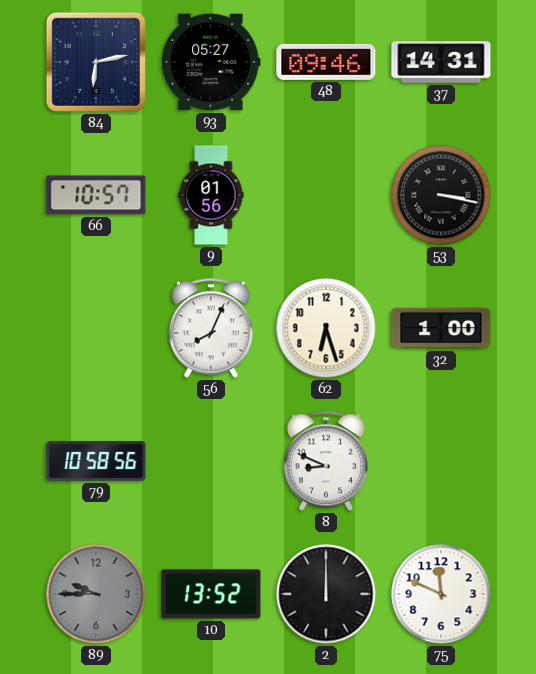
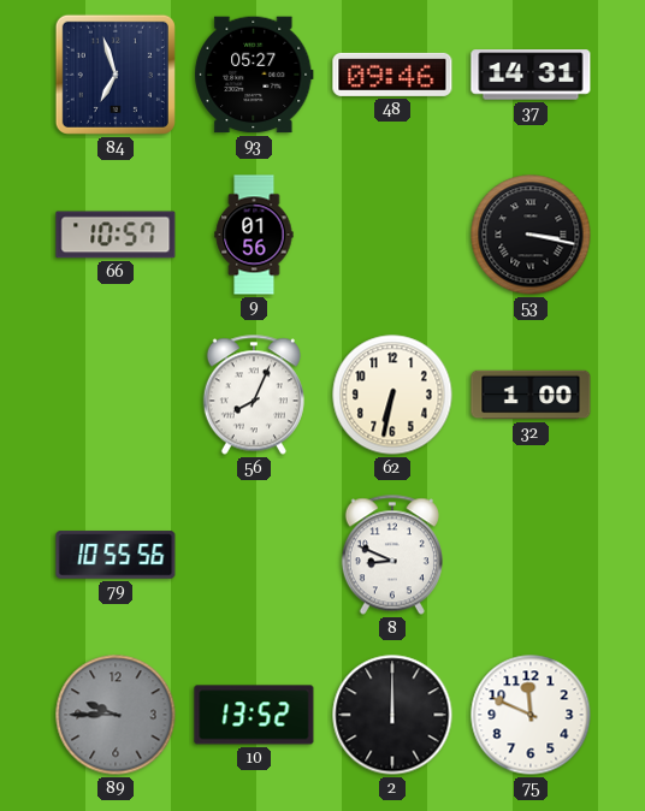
84: 6:13 -> 6:57
62: 6:27 -> 6:32
79: 10:58 -> 10:55
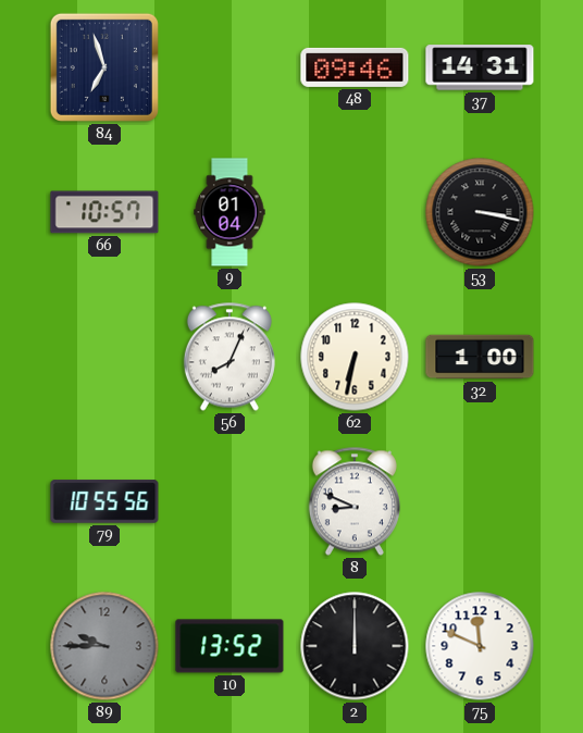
93: 05:27 -> none
9: 01:56 -> 01:04
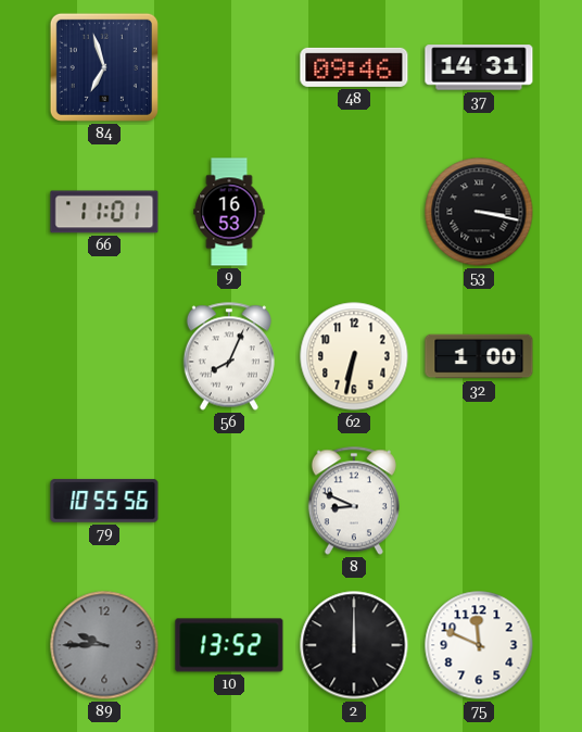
66: 10:57 -> 11:01
9: 01:04 -> 16:53
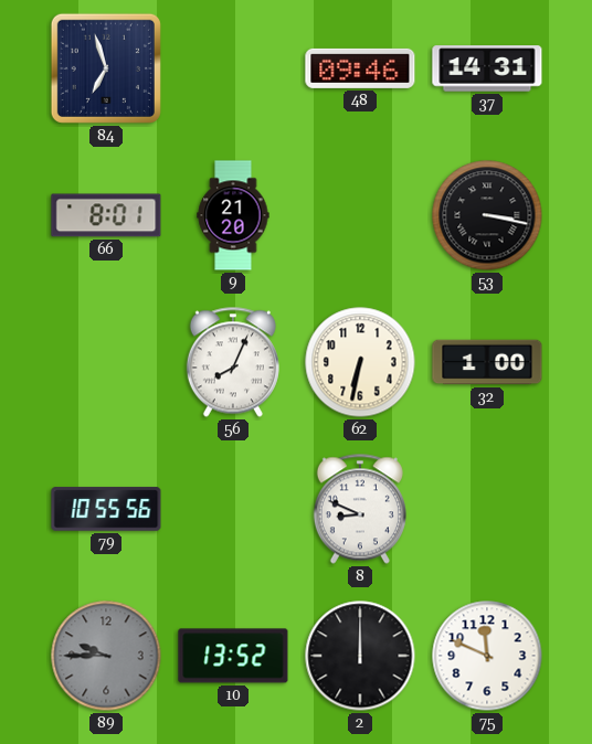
66: 11:01 -> 8:01
9: 16:53 -> 21:20
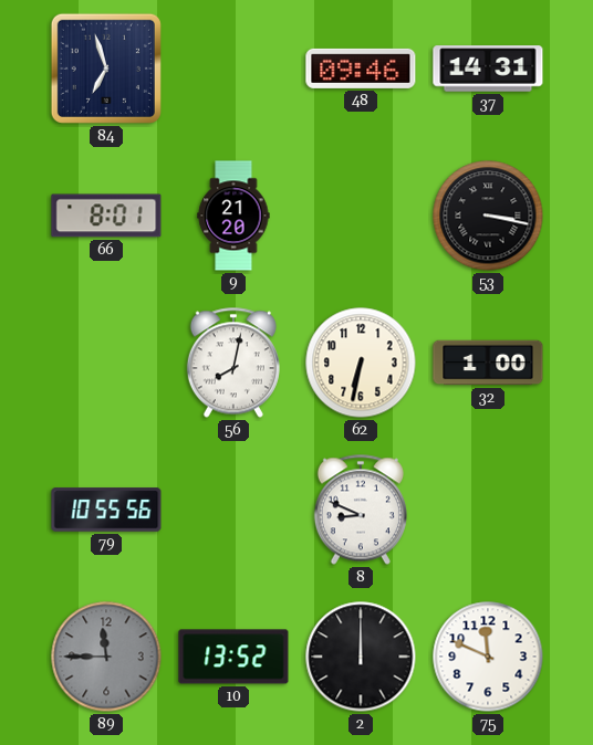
56: 8:04 -> 8:02
89: 9:45 -> 11:45
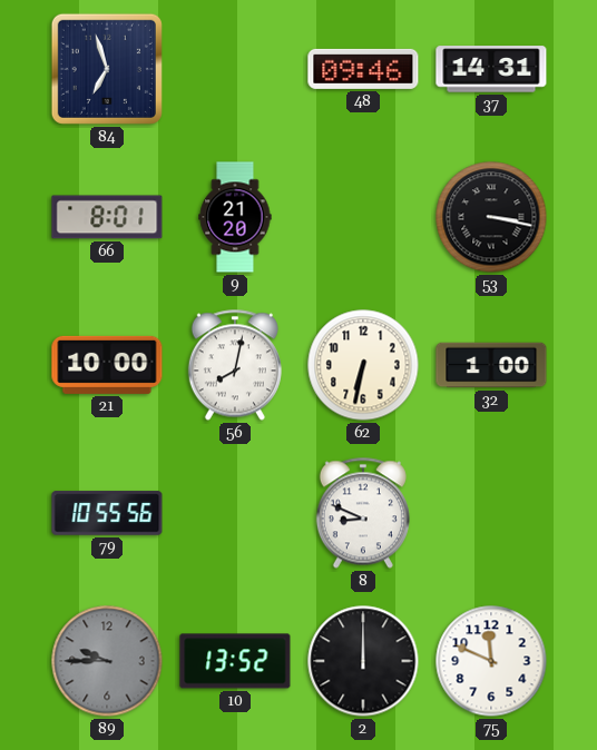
21: none -> 10:00
89: 11:45 -> 9:45
